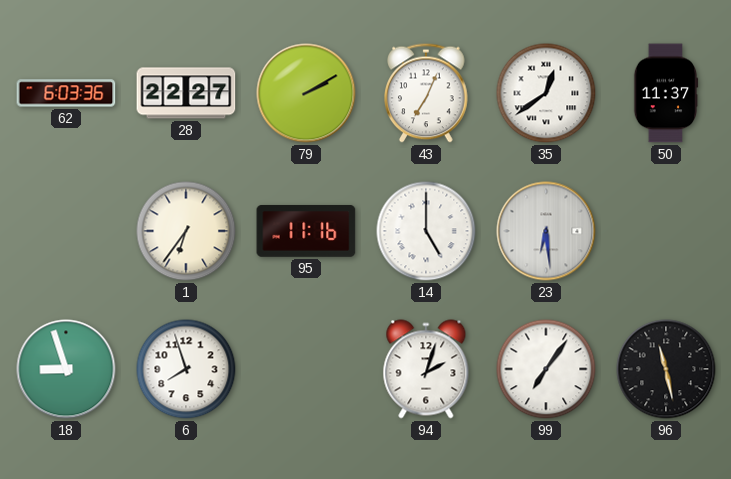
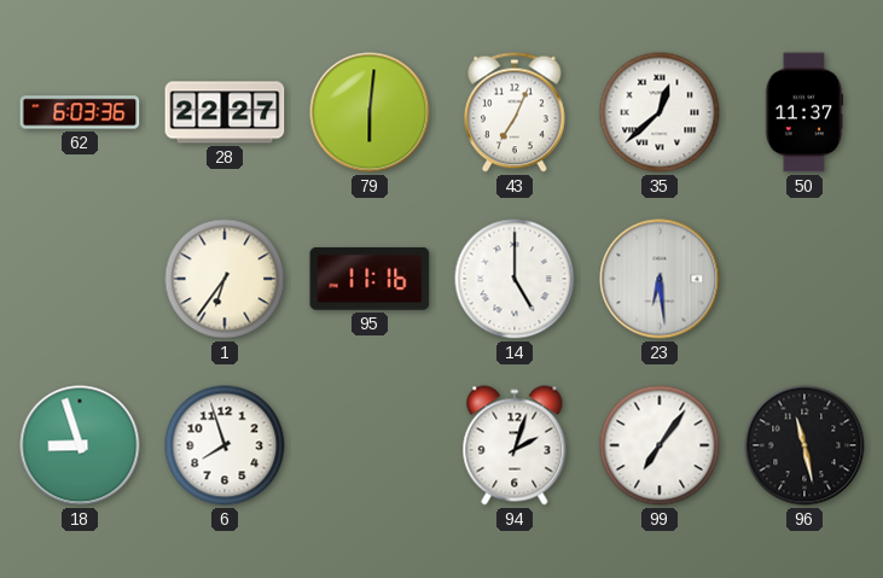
79: 2:10 -> 6:01
35: 12:39 -> 12:38
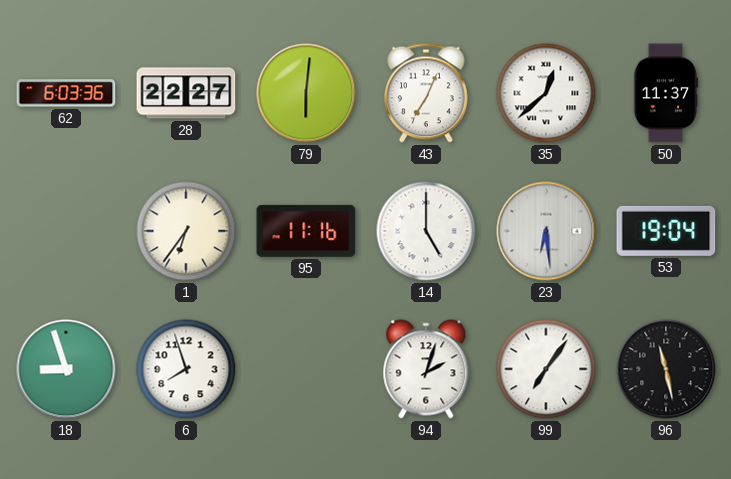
53: none -> 19:04
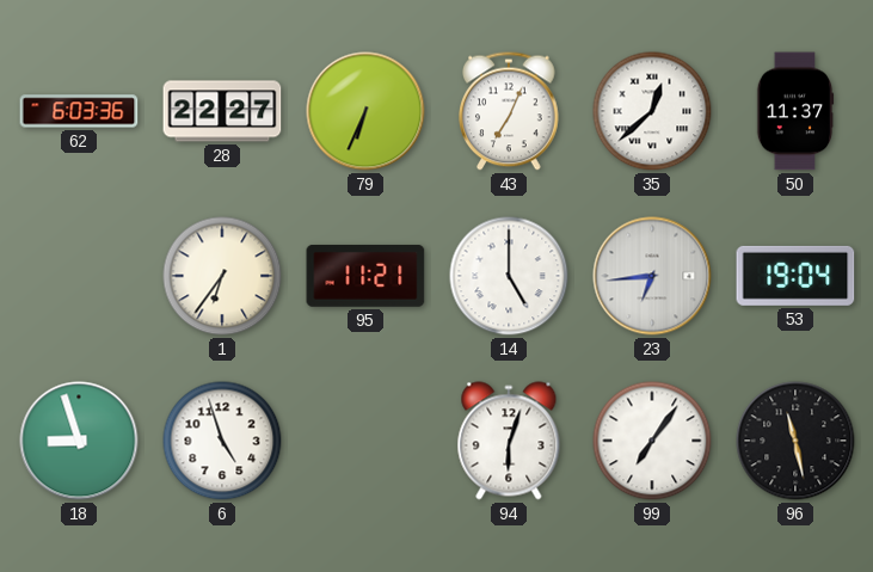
79: 6:01 -> 6:34
95: 11:16 -> 11:21
23: 6:29 -> 6:44
6: 7:57 -> 4:57
94: 2:03 -> 6:03
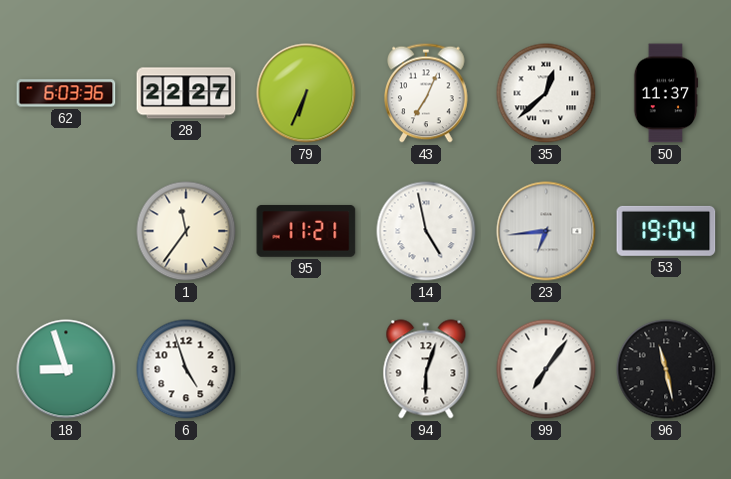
1: 6:36 -> 11:36
14: 5:00 -> 4:58
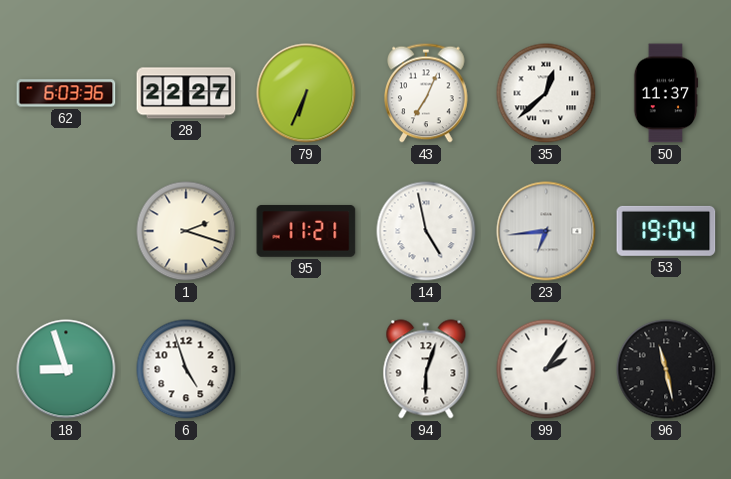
1: 11:36 -> 2:18
99: 7:06 -> 2:06
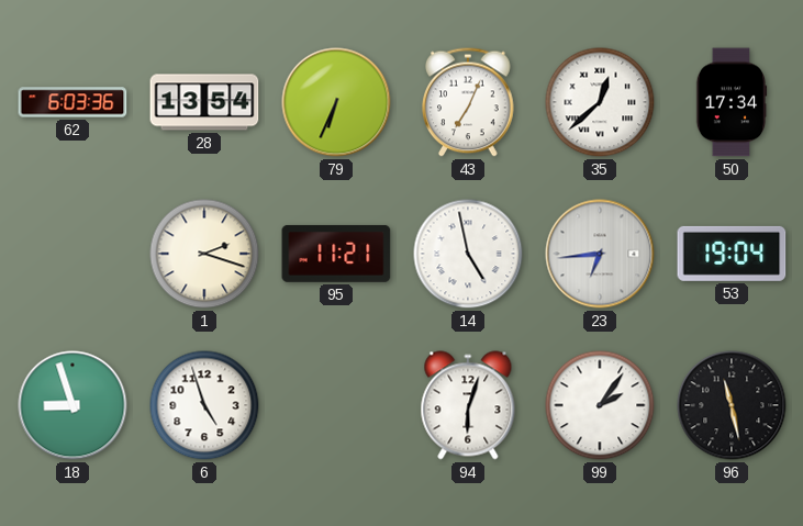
28: 22:27 -> 13:54
50: 11:37 -> 17:34
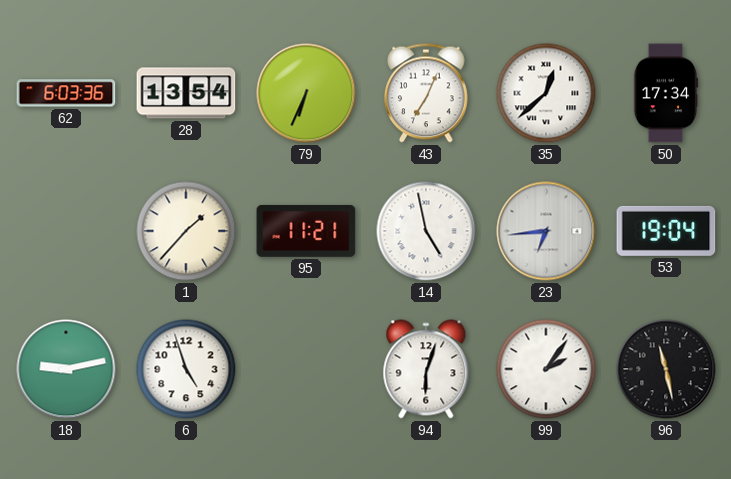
1: 2:18 -> 1:37
18: 8:57 -> 9:13
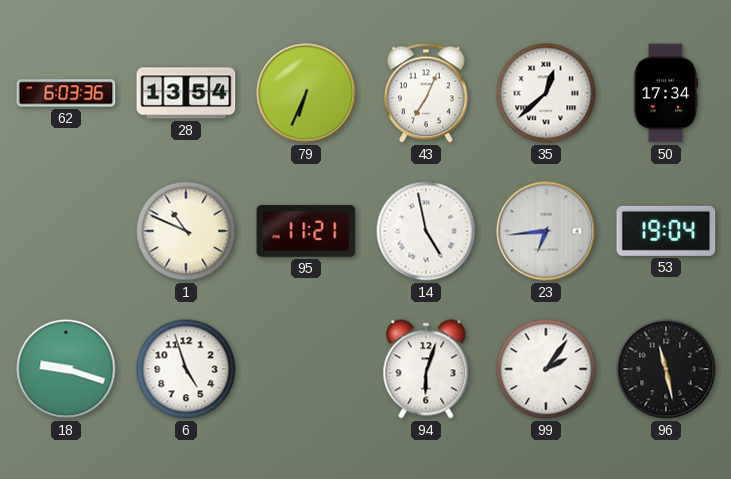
1: 1:37 -> 10:49
18: 9:13 -> 9:18
